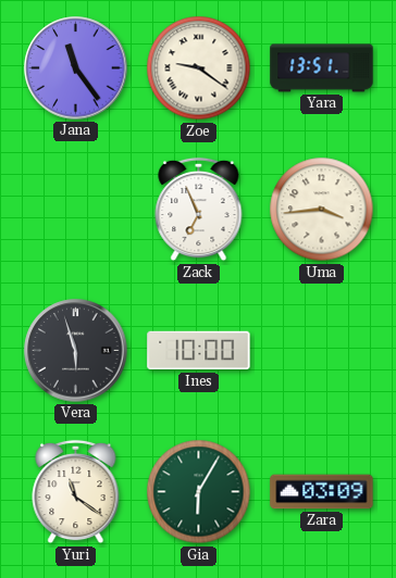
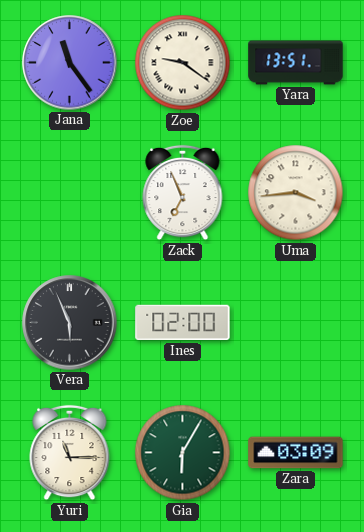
Vera: 5:57 -> 5:56
Ines: 10:00 -> 02:00
Yuri: 11:21 -> 11:15
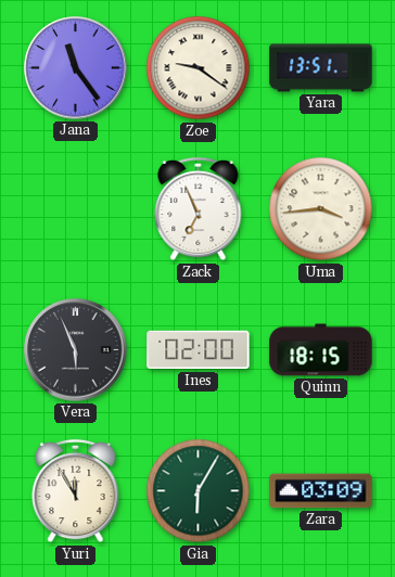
Quinn: none -> 18:15
Yuri: 11:15 -> 11:55
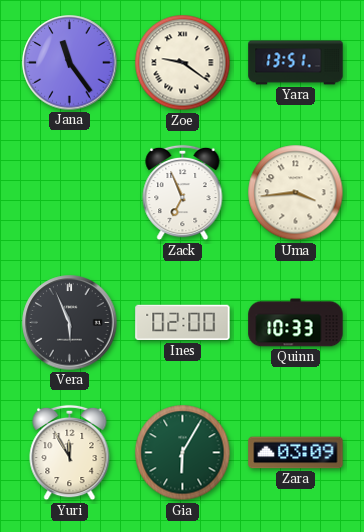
Quinn: 18:15 -> 10:33
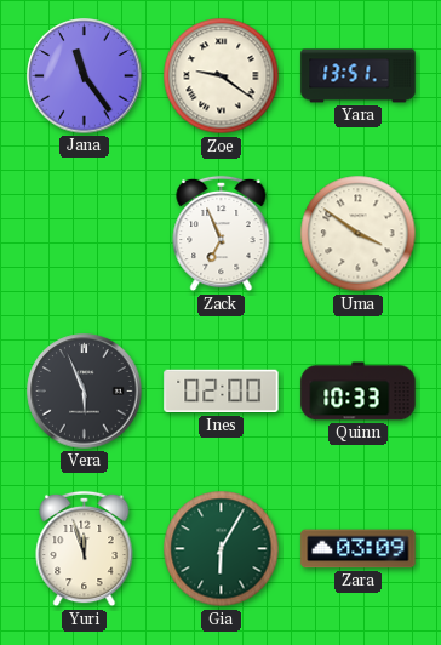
Uma: 3:44 -> 3:51
Yuri: 11:55 -> 11:57
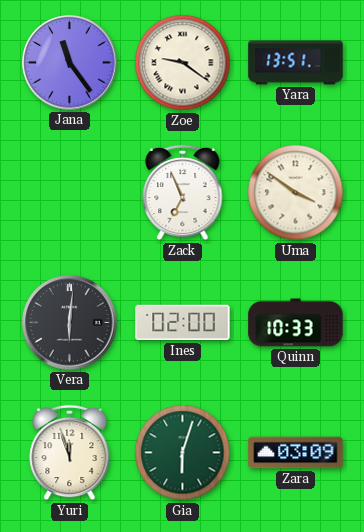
Vera: 5:56 -> 6:01
Gia: 6:05 -> 6:03
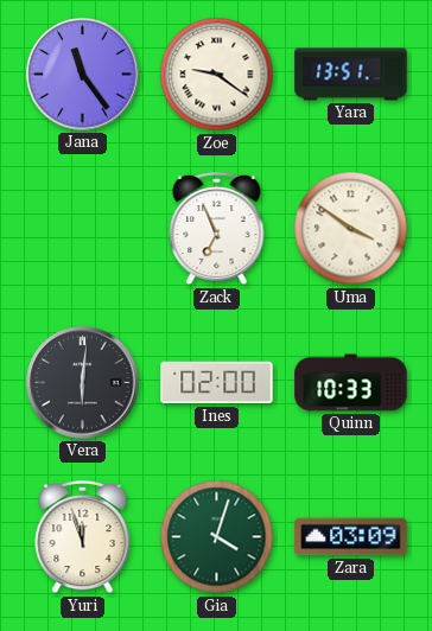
Gia: 6:03 -> 4:03
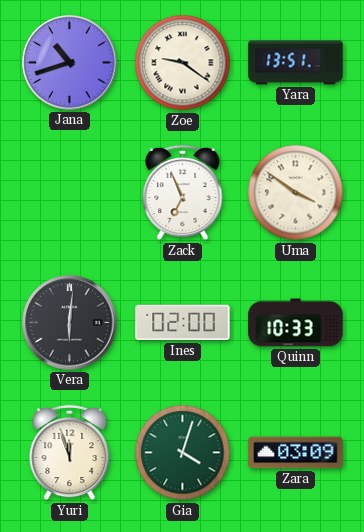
Jana: 11:24 -> 10:42
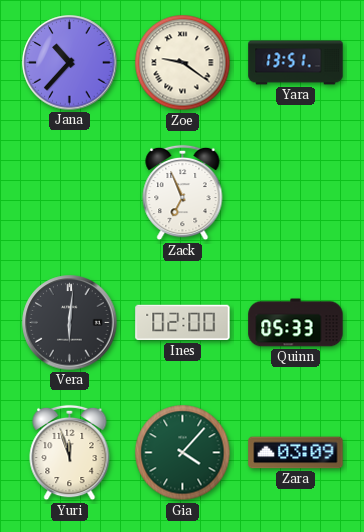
Jana: 10:42 -> 10:37
Uma: 3:51 -> none
Quinn: 10:33 -> 05:33
Gia: 4:03 -> 4:07
